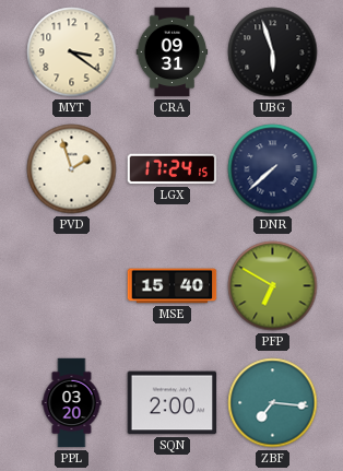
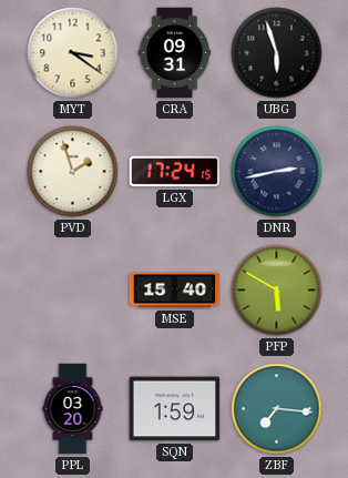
DNR: 7:38 -> 2:43
PFP: 6:50 -> 5:50
SQN: 2:00 -> 1:59
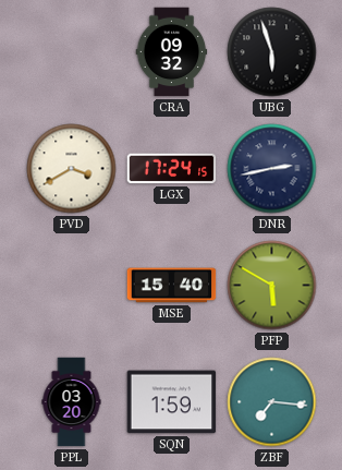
MYT: 3:21 -> none
CRA: 09:31 -> 09:32
PVD: 1:57 -> 3:40
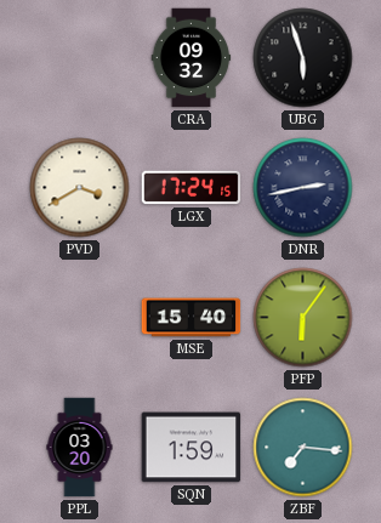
PFP: 5:50 -> 6:06
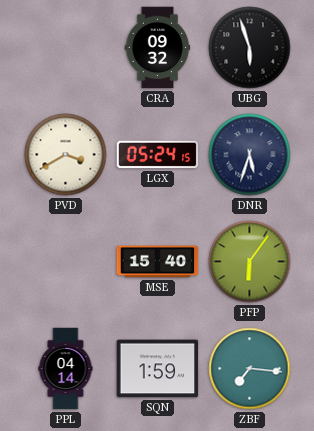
LGX: 17:24 -> 05:24
DNR: 2:43 -> 5:33
PPL: 03:20 -> 04:14
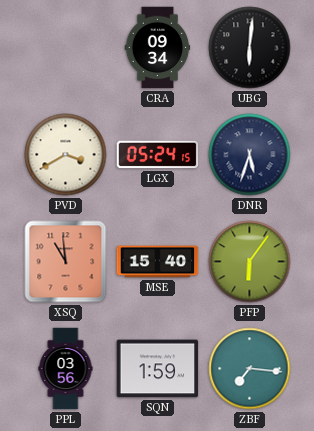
CRA: 09:32 -> 09:34
UBG: 5:57 -> 6:01
XSQ: none -> 10:59
PPL: 04:14 -> 03:56
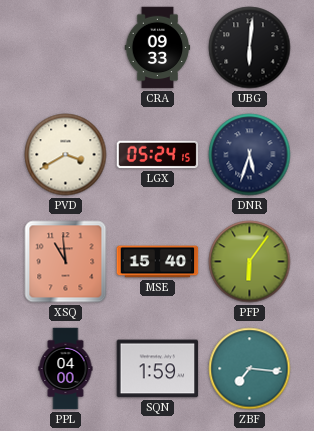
CRA: 09:34 -> 09:33
PPL: 03:56 -> 04:00
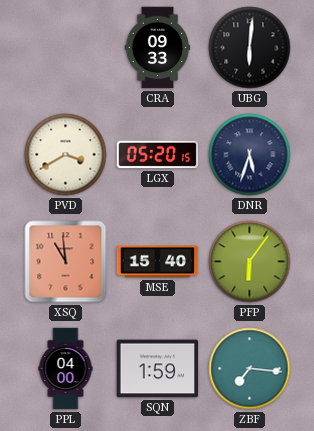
LGX: 05:24 -> 05:20
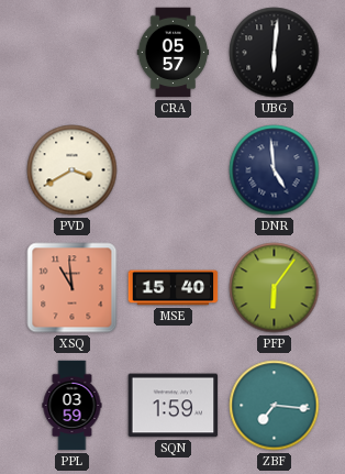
CRA: 09:33 -> 05:57
LGX: 05:20 -> none
DNR: 5:33 -> 4:59
PPL: 04:00 -> 03:59
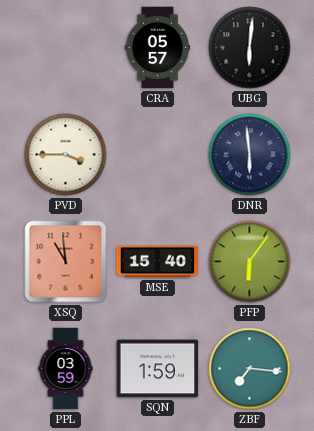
PVD: 3:40 -> 3:45
DNR: 4:59 -> 5:59
